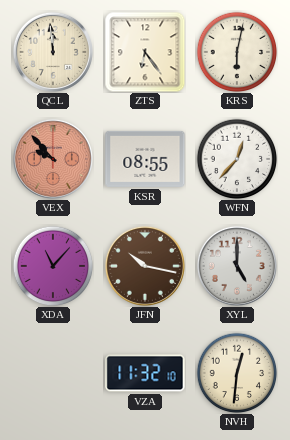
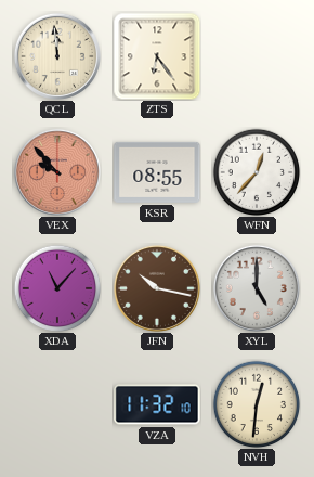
KRS: 6:02 -> none
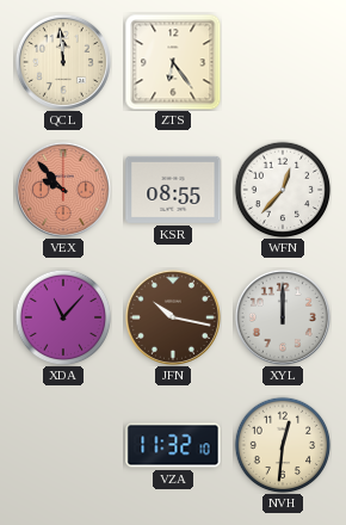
XYL: 5:00 -> 12:00
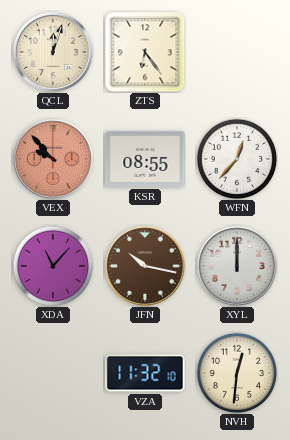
QCL: 11:59 -> 12:03
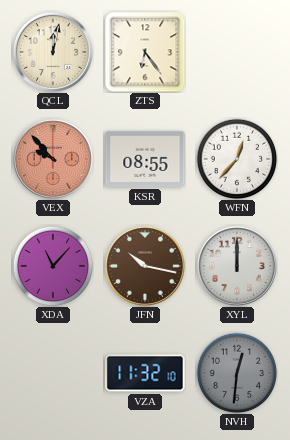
QCL: 12:03 -> 12:02
NVH dial: cream -> grey
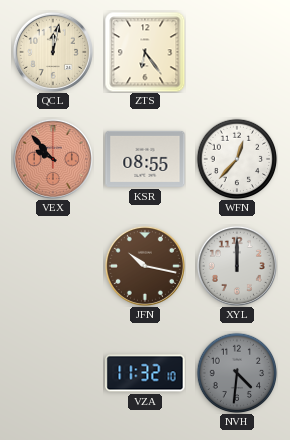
XDA: 11:07 -> none
NVH: 12:31 -> 4:31
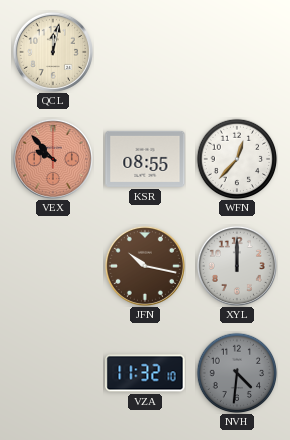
ZTS: 6:24 -> none
